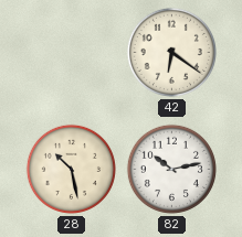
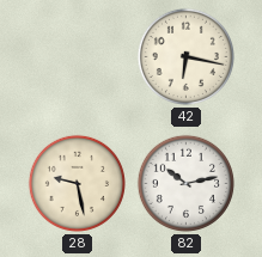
42: 6:21 -> 6:17
28: 10:28 -> 9:28
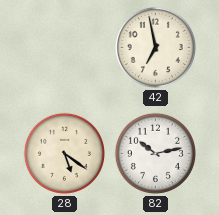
42: 6:17 -> 6:58
28: 9:28 -> 5:21
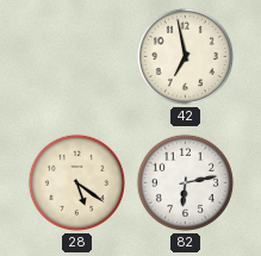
82: 10:13 -> 6:13
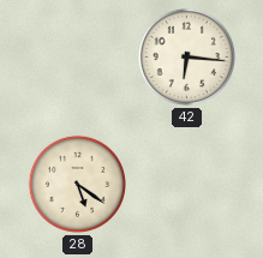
42: 6:58 -> 6:16
82: 6:13 -> none
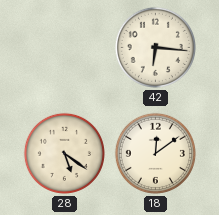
18: none -> 12:09
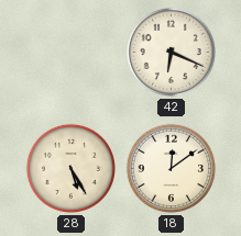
42: 6:16 -> 6:19
28: 5:21 -> 5:25
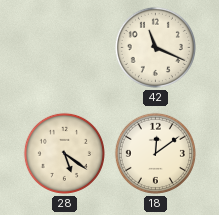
42: 6:19 -> 11:19
28: 5:25 -> 5:21
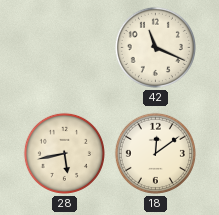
28: 5:21 -> 5:43
